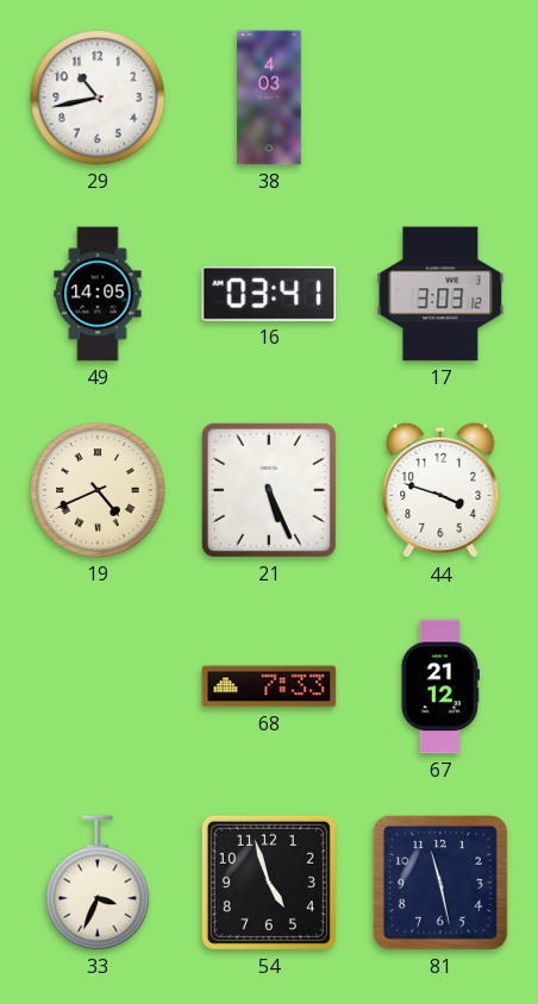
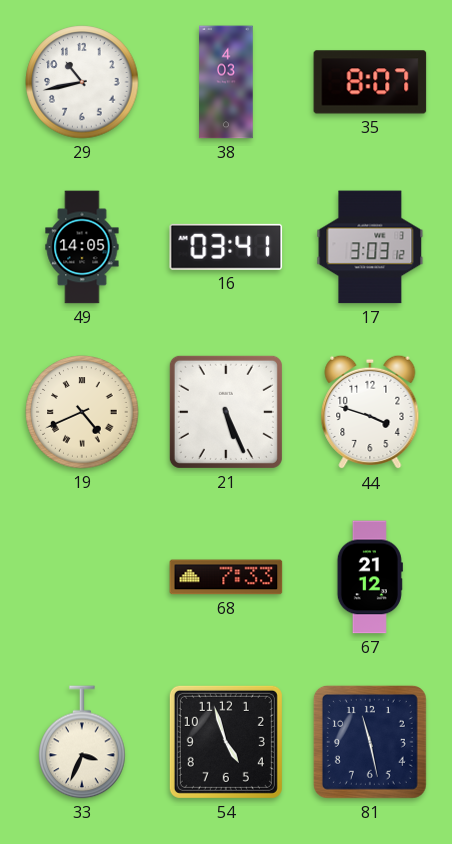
35: none -> 8:07
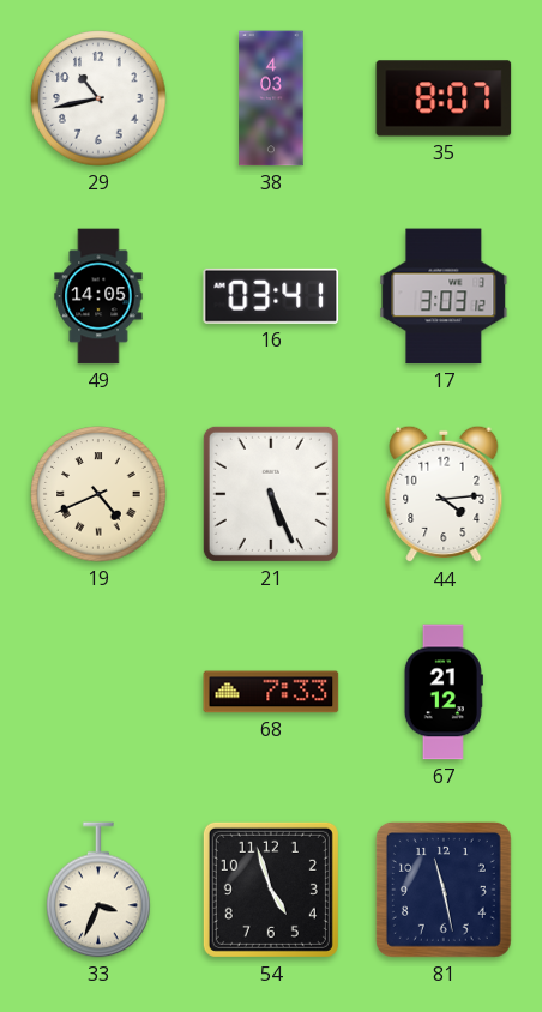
44: 3:48 -> 4:14
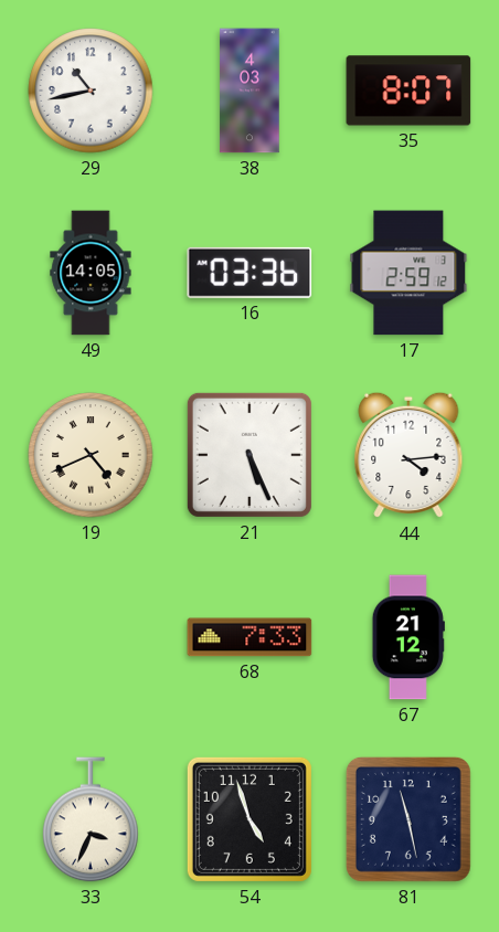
16: 03:41 -> 03:36
17: 3:03 -> 2:59
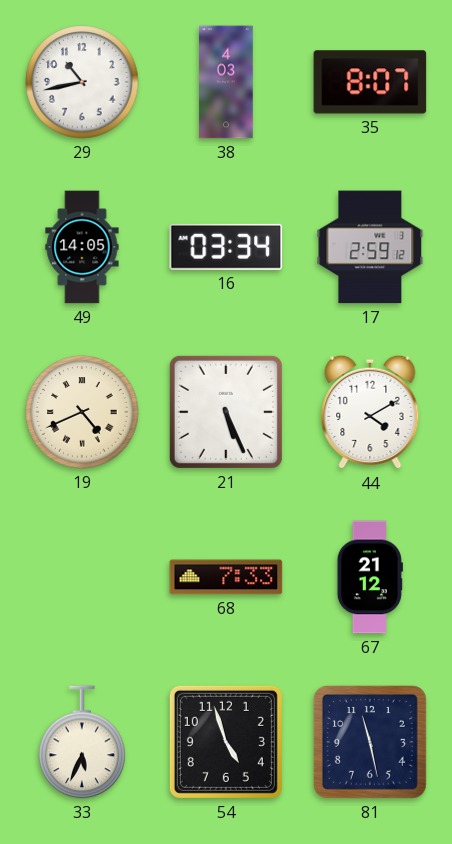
16: 03:36 -> 03:34
44: 4:14 -> 4:10
33: 3:34 -> 5:34
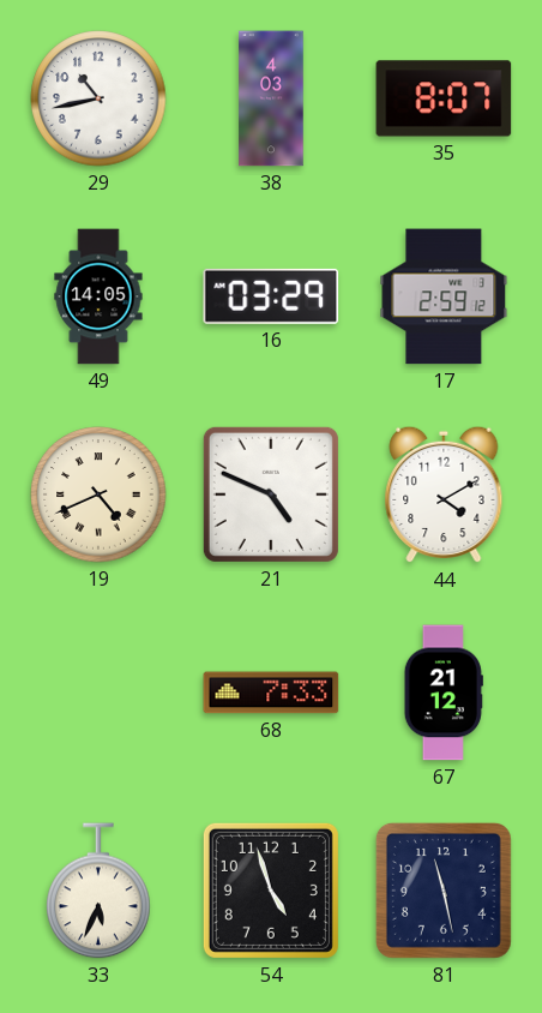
16: 03:34 -> 03:29
21: 5:26 -> 4:49
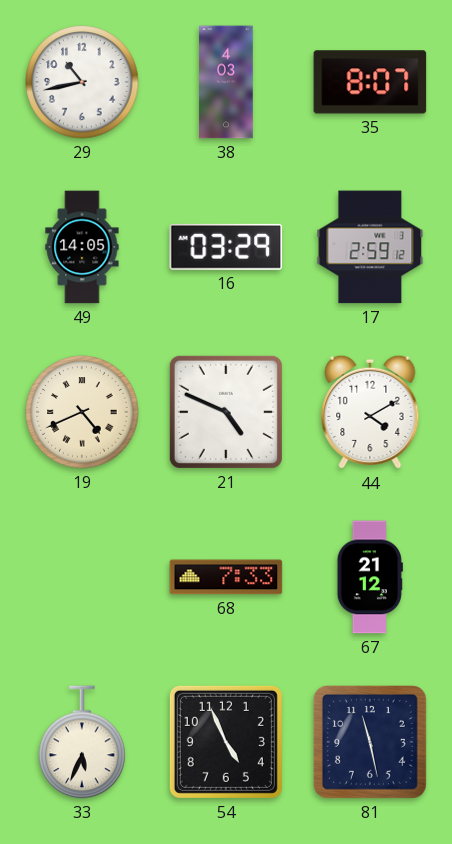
54: 4:57 -> 4:56
